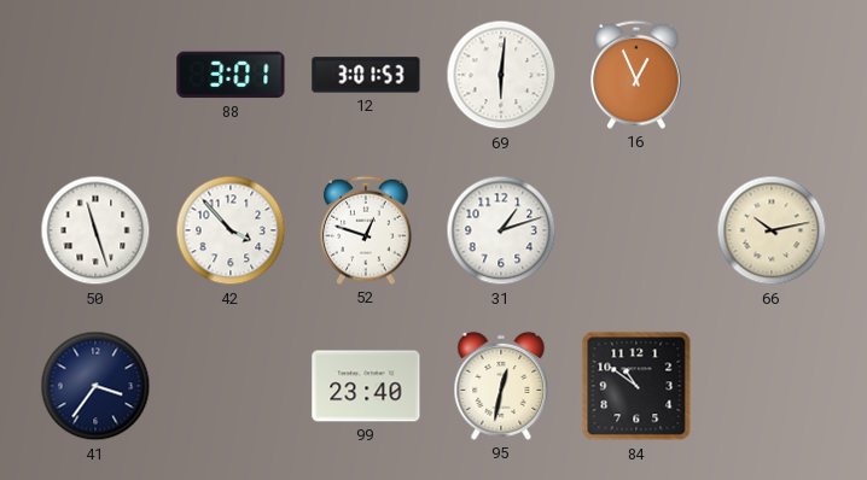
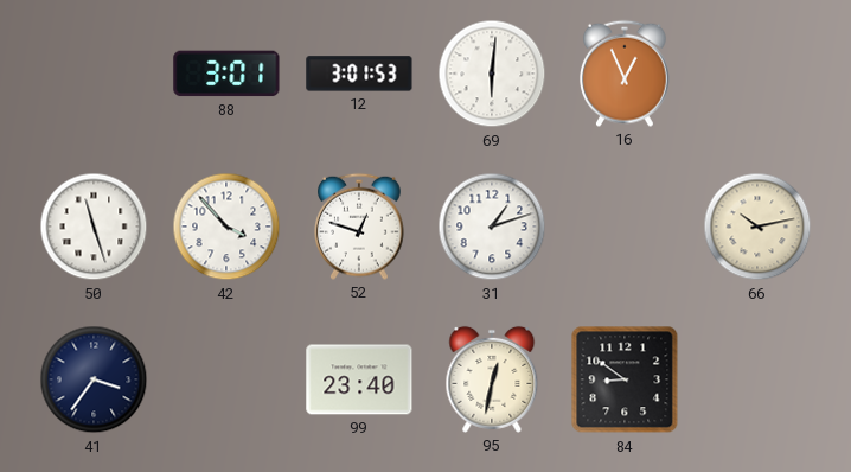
84: 10:51 -> 8:51
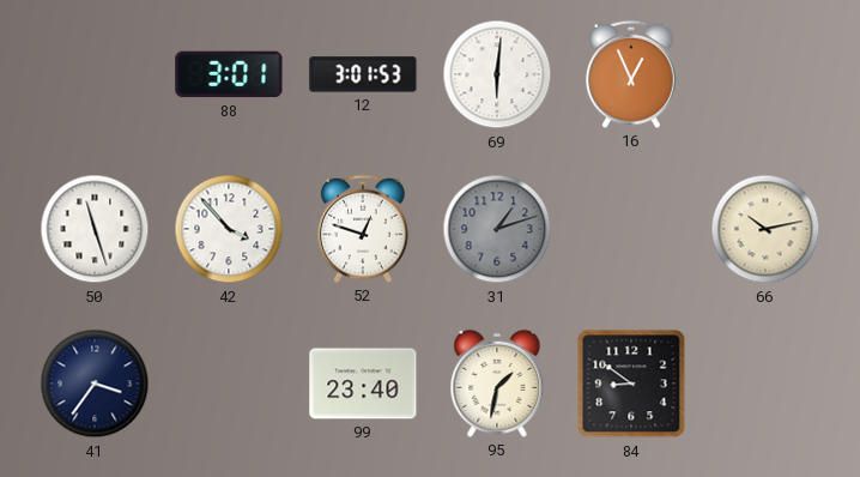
31 dial: white -> grey
95: 12:32 -> 1:32
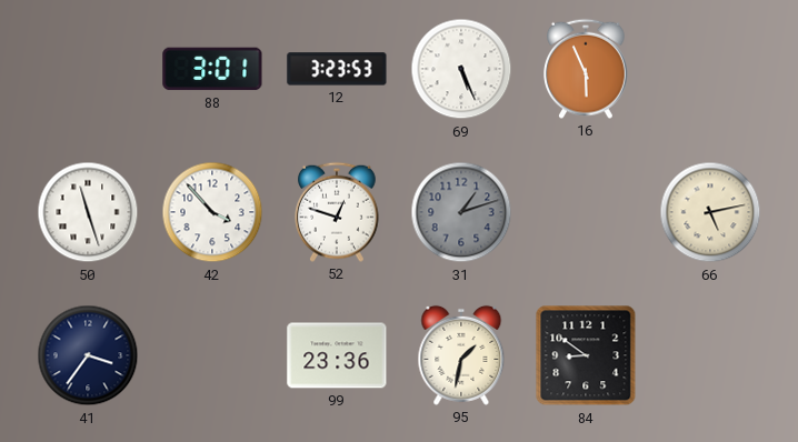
12: 3:01 -> 3:23
69: 6:01 -> 5:26
16: 12:56 -> 5:56
66: 10:13 -> 5:13
99: 23:40 -> 23:36
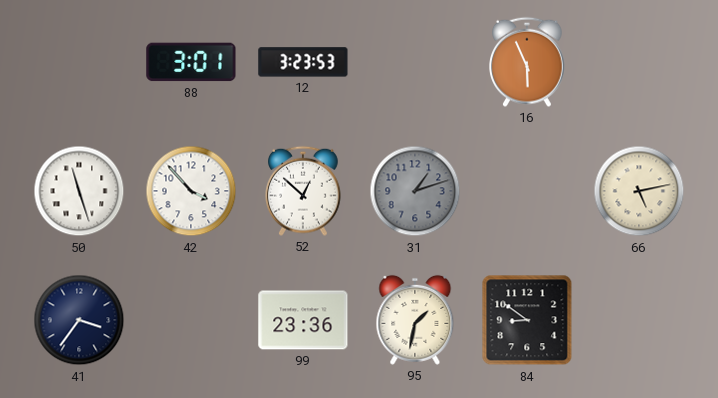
69: 5:26 -> none
52: 12:48 -> 12:52
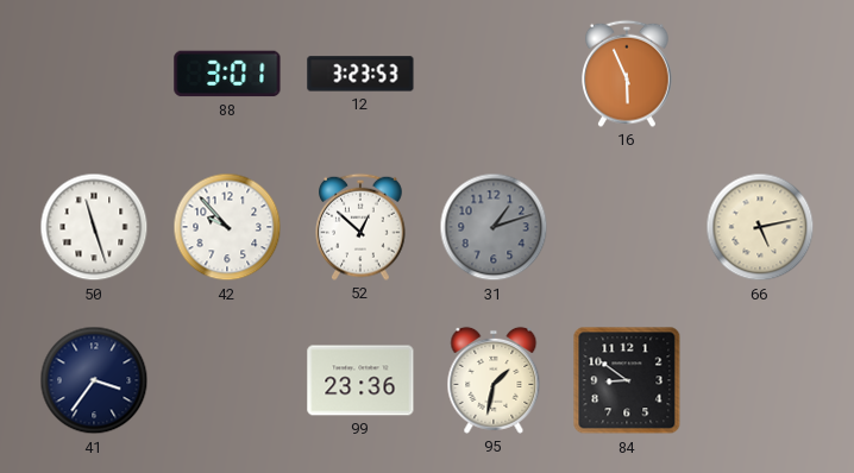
42: 3:53 -> 9:53
